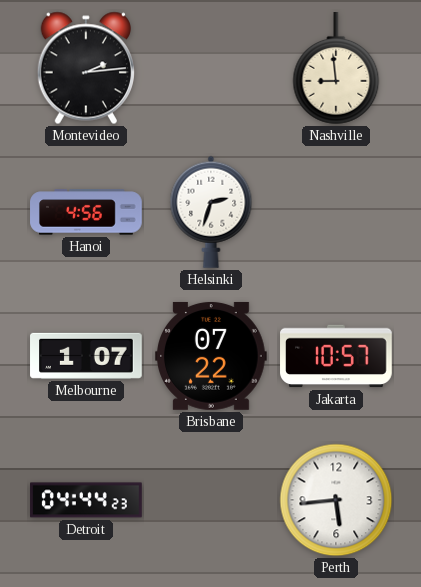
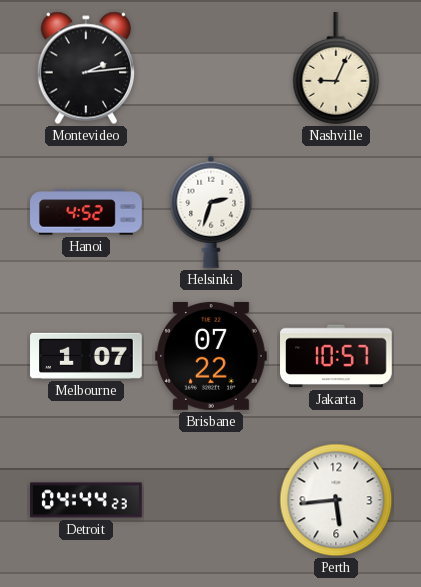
Nashville: 8:59 -> 9:04
Hanoi: 4:56 -> 4:52
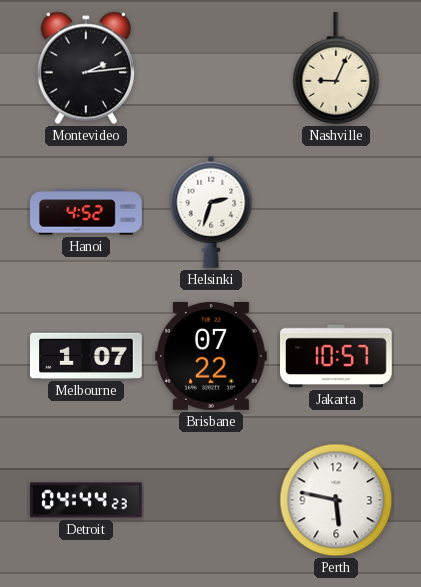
Perth: 5:44 -> 5:47
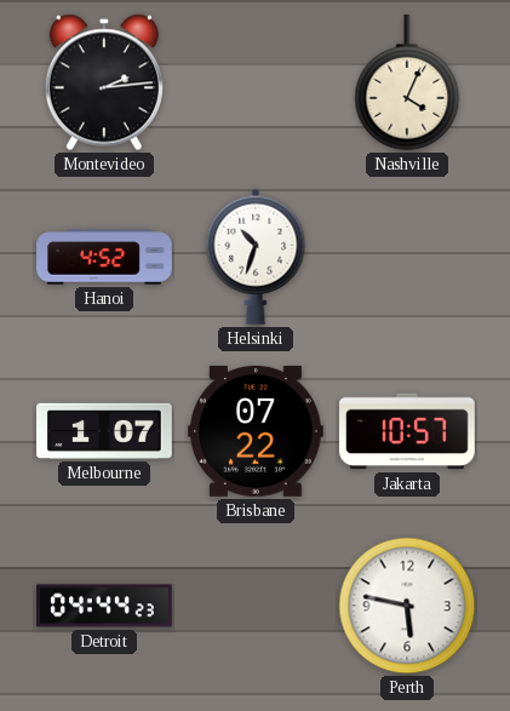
Nashville: 9:04 -> 4:04
Helsinki: 2:33 -> 10:33
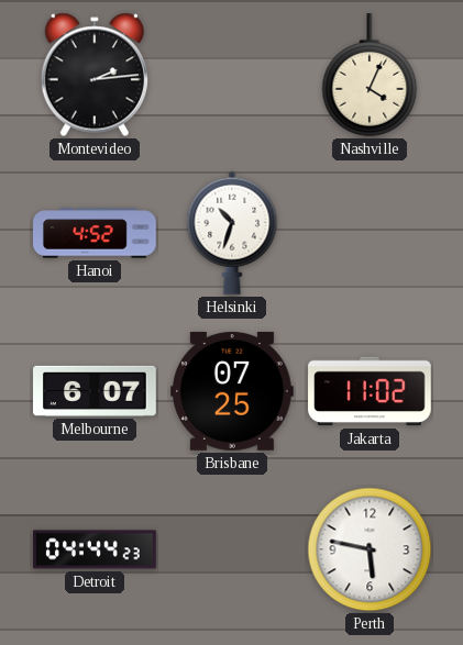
Melbourne: 1:07 -> 6:07
Brisbane: 07:22 -> 07:25
Jakarta: 10:57 -> 11:02
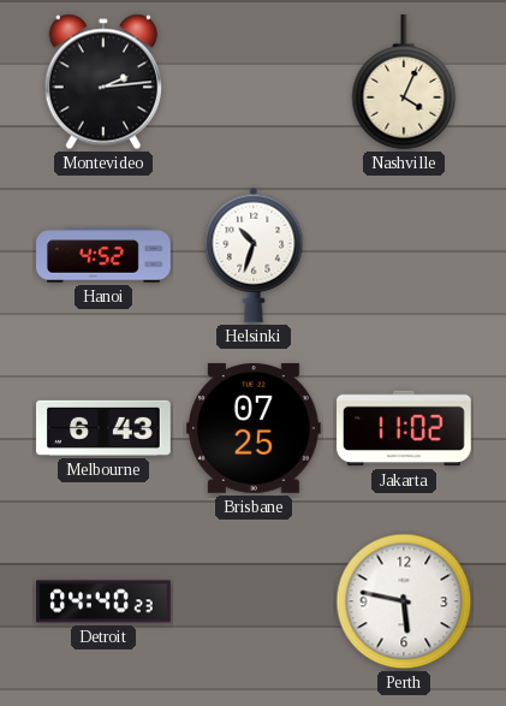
Melbourne: 6:07 -> 6:43
Detroit: 04:44 -> 04:40
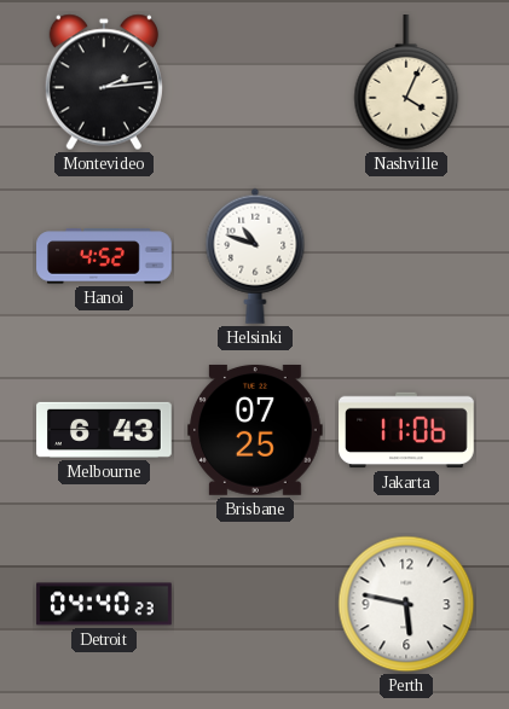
Helsinki: 10:33 -> 10:48
Jakarta: 11:02 -> 11:06
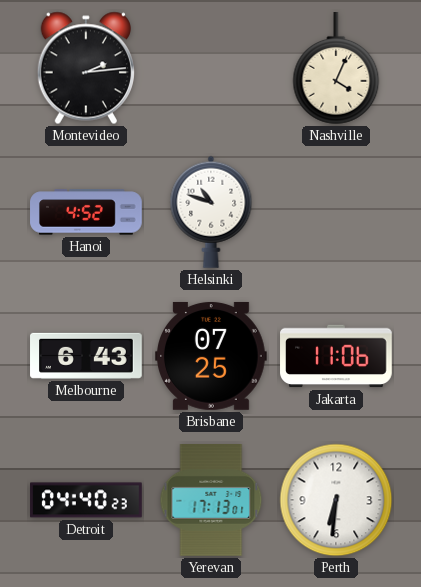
Yerevan: none -> 17:13
Perth: 5:47 -> 6:31
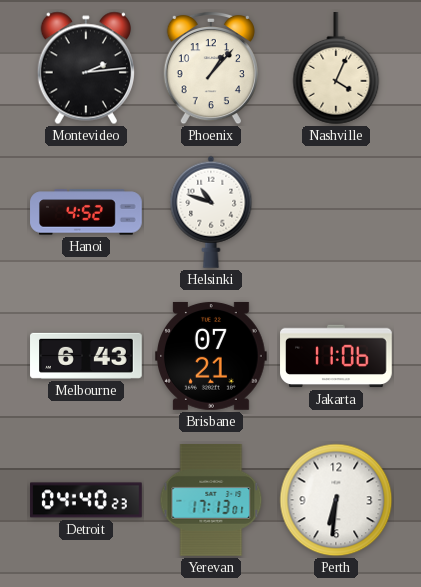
Phoenix: none -> 1:07
Brisbane: 07:25 -> 07:21
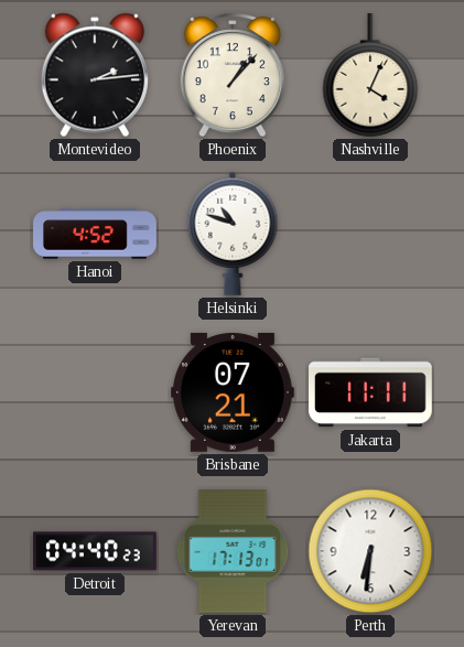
Melbourne: 6:43 -> none
Jakarta: 11:06 -> 11:11
